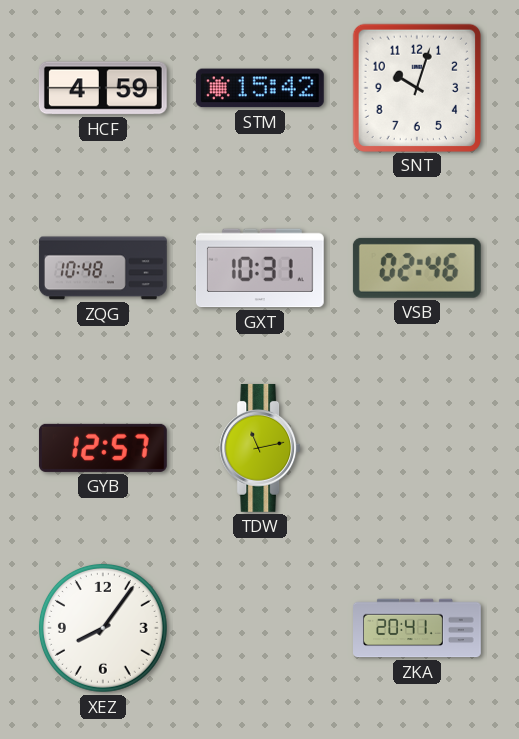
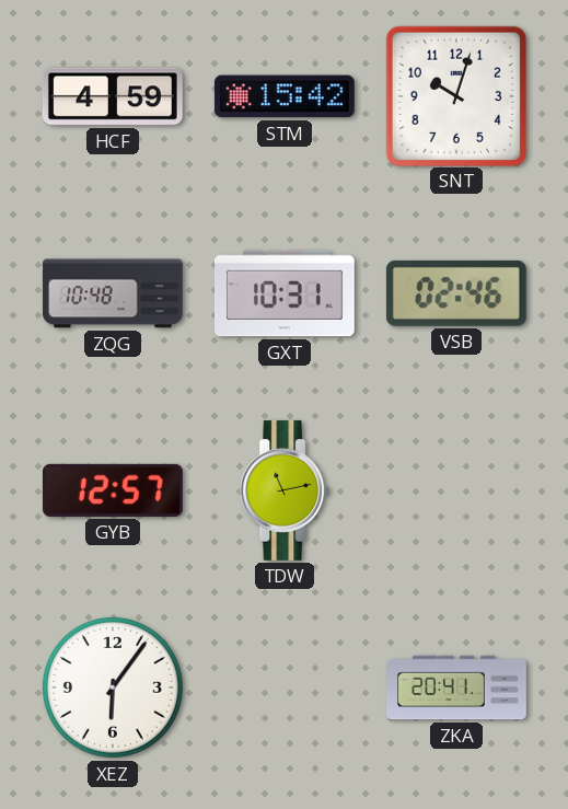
XEZ: 8:06 -> 6:06
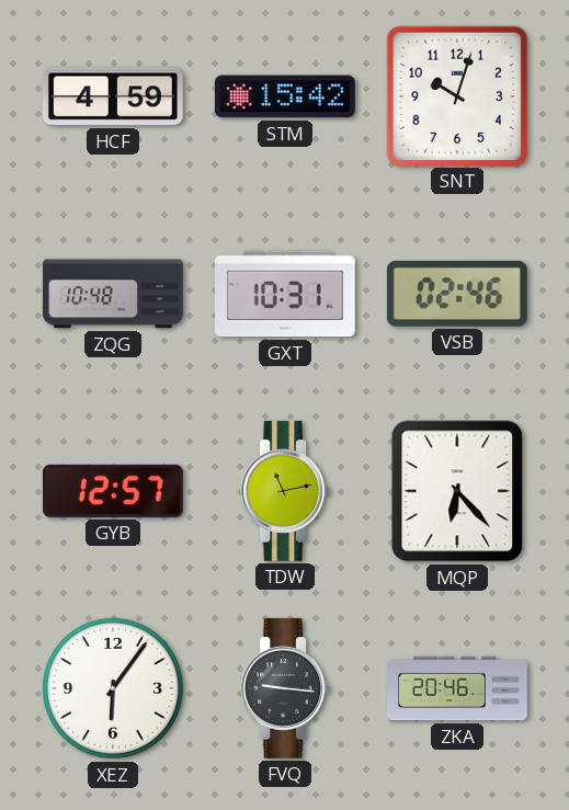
MQP: none -> 6:23
FVQ: none -> 9:16
ZKA: 20:41 -> 20:46
